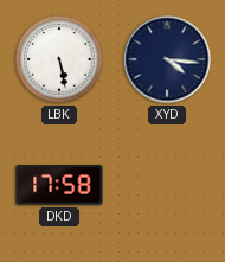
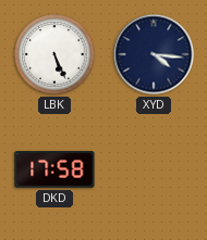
LBK: 5:28 -> 5:26
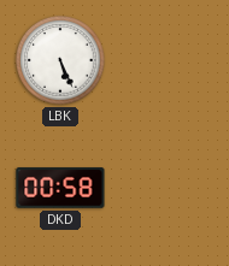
XYD: 4:16 -> none
DKD: 17:58 -> 00:58
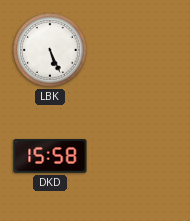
DKD: 00:58 -> 15:58
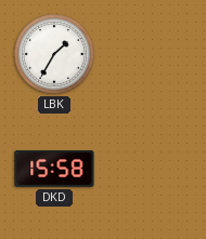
LBK: 5:26 -> 1:35
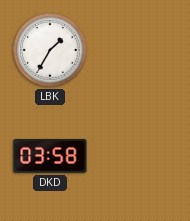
DKD: 15:58 -> 03:58
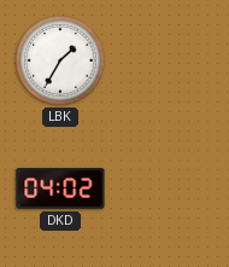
DKD: 03:58 -> 04:02
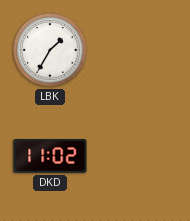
DKD: 04:02 -> 11:02
